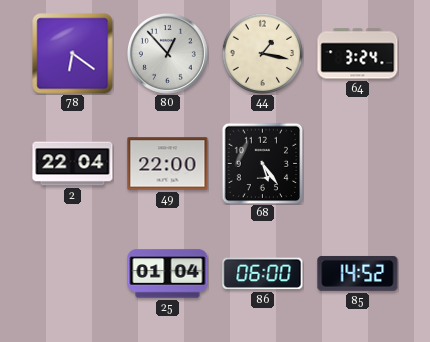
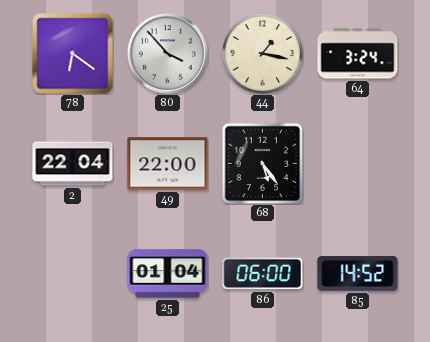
80: 12:53 -> 3:53
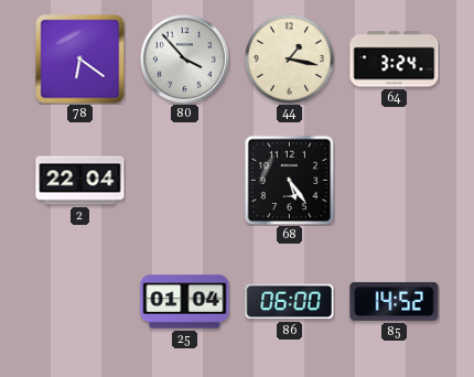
49: 22:00 -> none
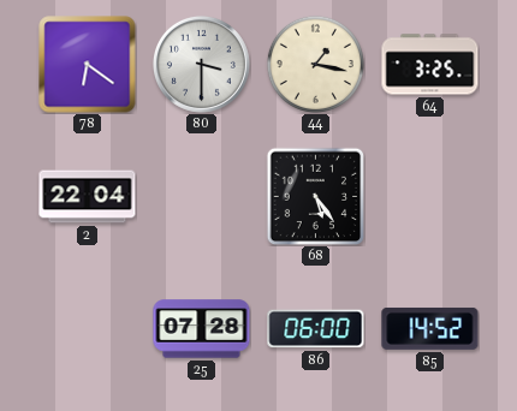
80: 3:53 -> 3:30
64: 3:24 -> 3:25
25: 01:04 -> 07:28
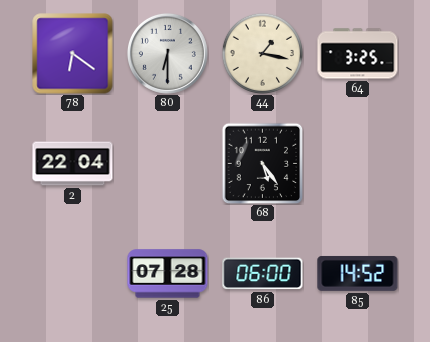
80: 3:30 -> 6:30
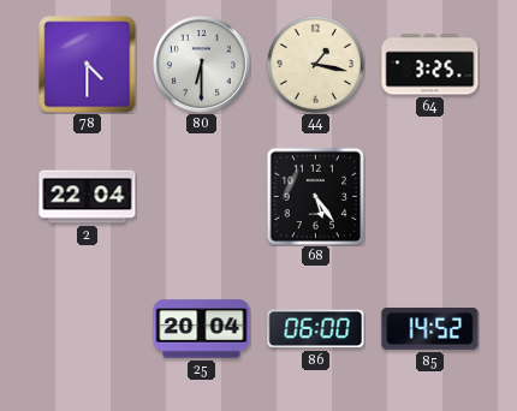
78: 6:21 -> 4:30
25: 07:28 -> 20:04
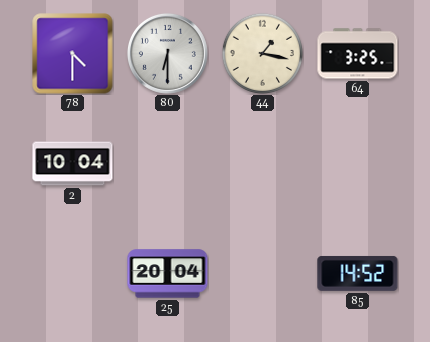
2: 22:04 -> 10:04
68: 5:24 -> none
86: 06:00 -> none
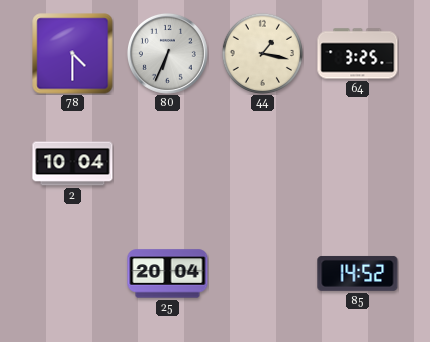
80: 6:30 -> 6:34
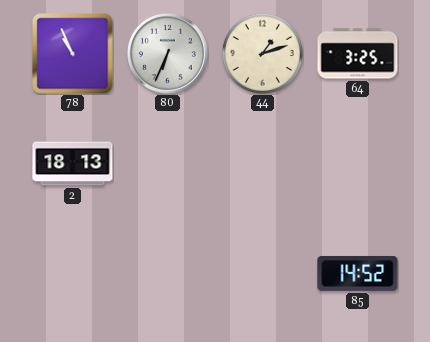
78: 4:30 -> 10:56
44: 1:17 -> 1:12
2: 10:04 -> 18:13
25: 20:04 -> none
